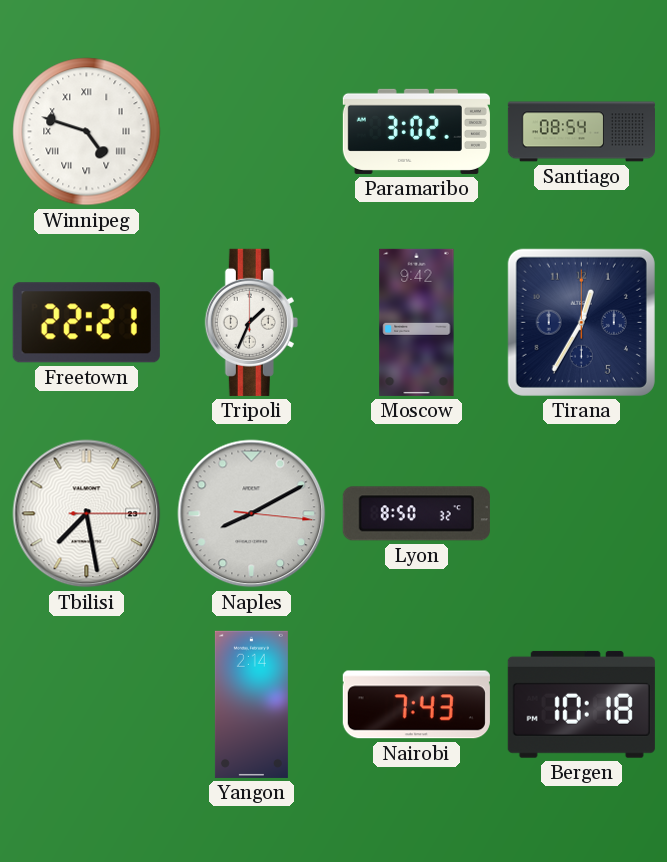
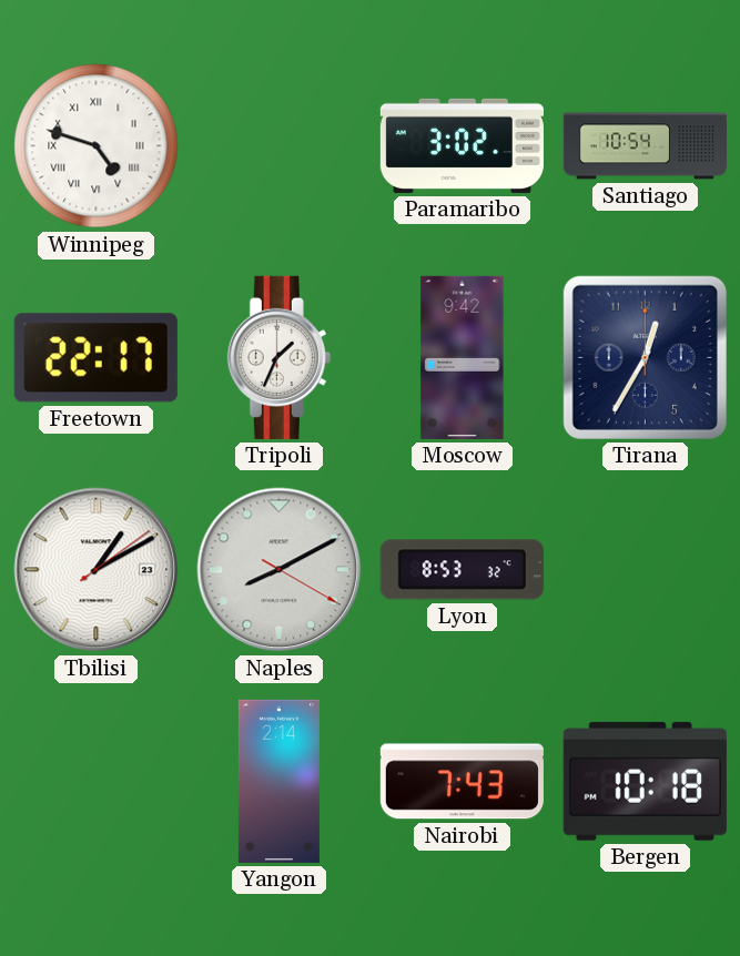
Santiago: 08:54 -> 10:54
Freetown: 22:21 -> 22:17
Tbilisi: 7:28 -> 1:10
Naples: 8:10:16 -> 8:10:20
Lyon: 8:50 -> 8:53
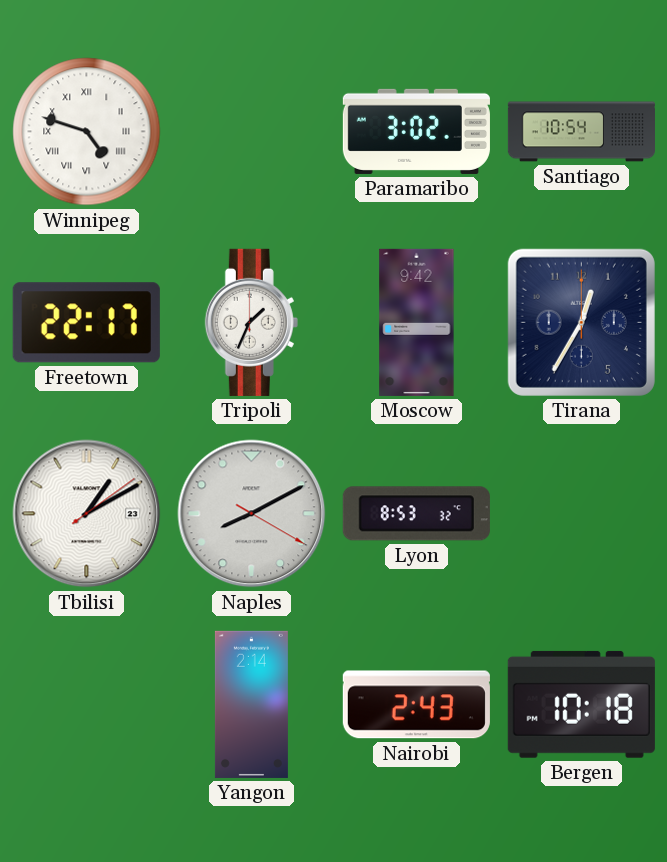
Nairobi: 7:43 -> 2:43
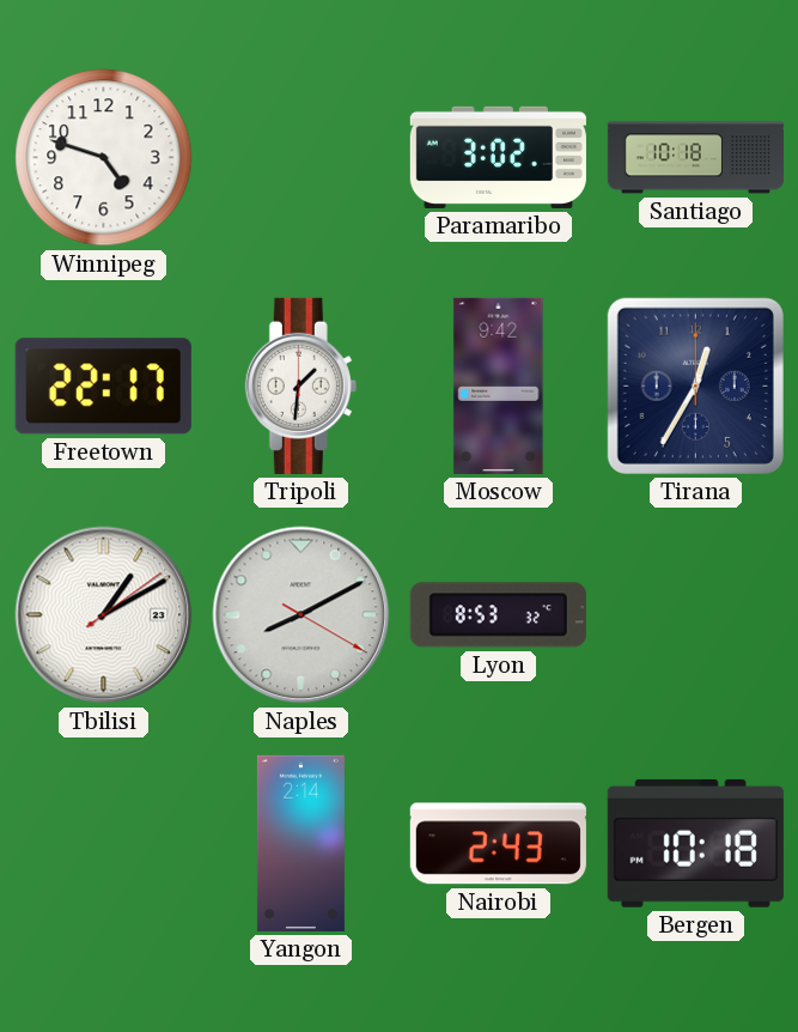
Winnipeg numerals: Roman -> Arabic
Santiago: 10:54 -> 10:18
Tripoli: 1:34 -> 1:31
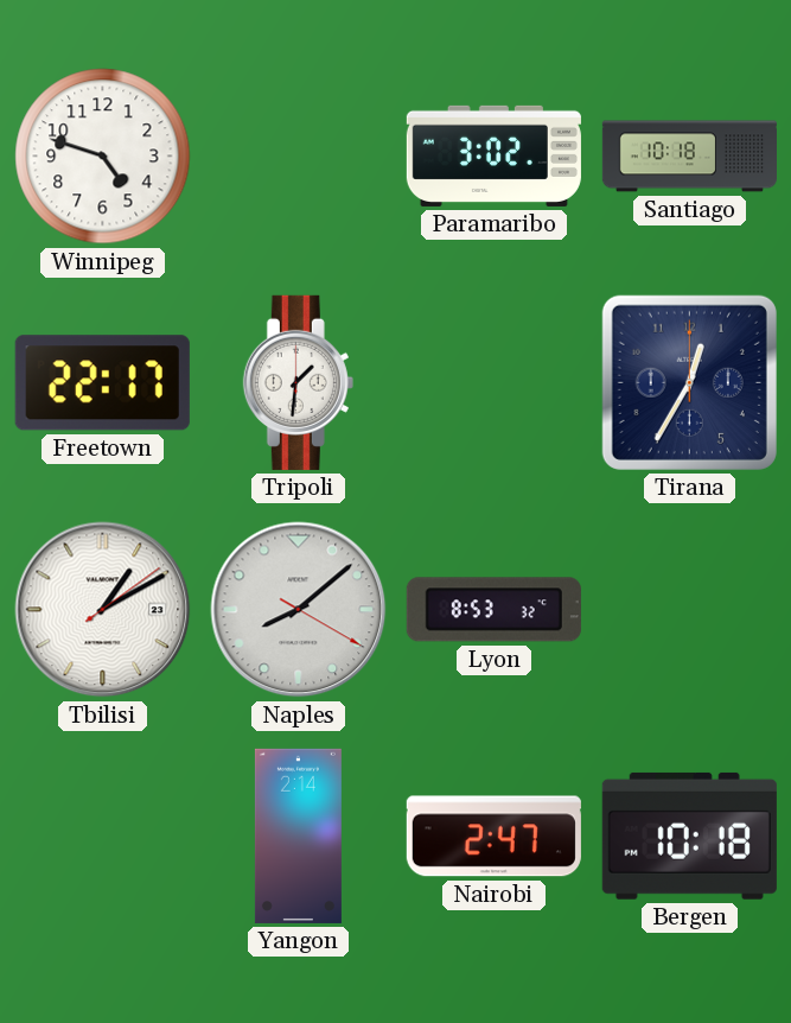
Moscow: 9:42 -> none
Naples: 8:10 -> 8:08
Nairobi: 2:43 -> 2:47
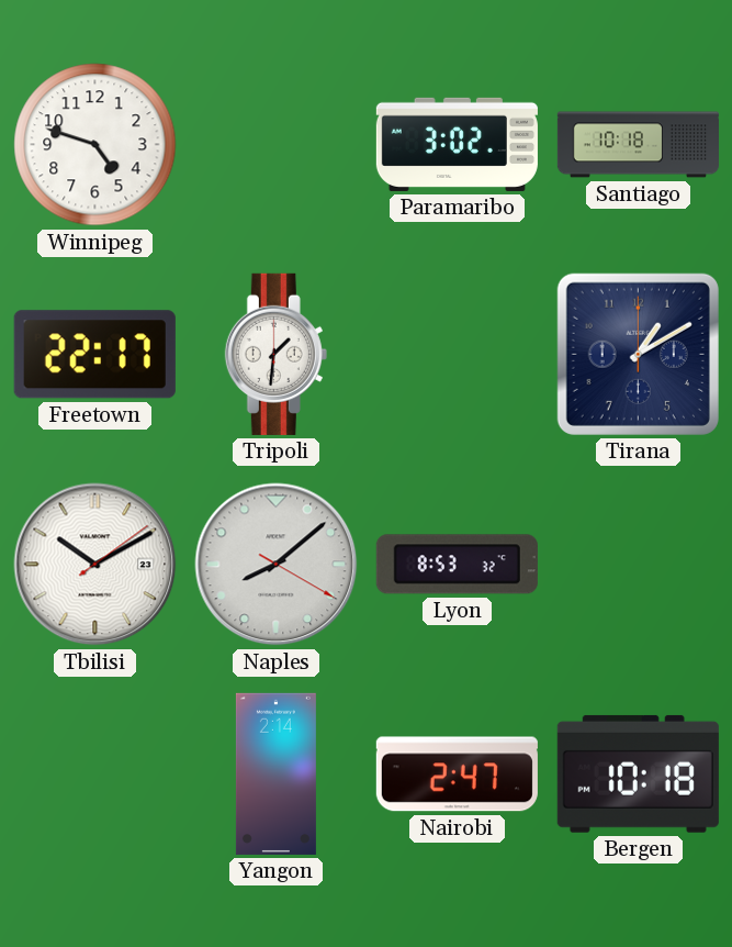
Tirana: 12:35 -> 1:10
Tbilisi: 1:10 -> 10:10
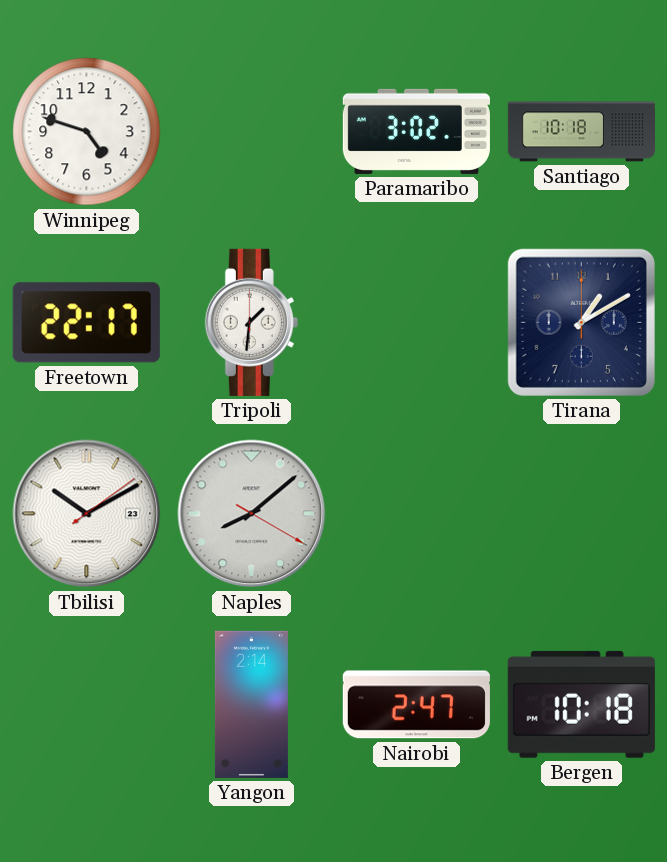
Lyon: 8:53 -> none
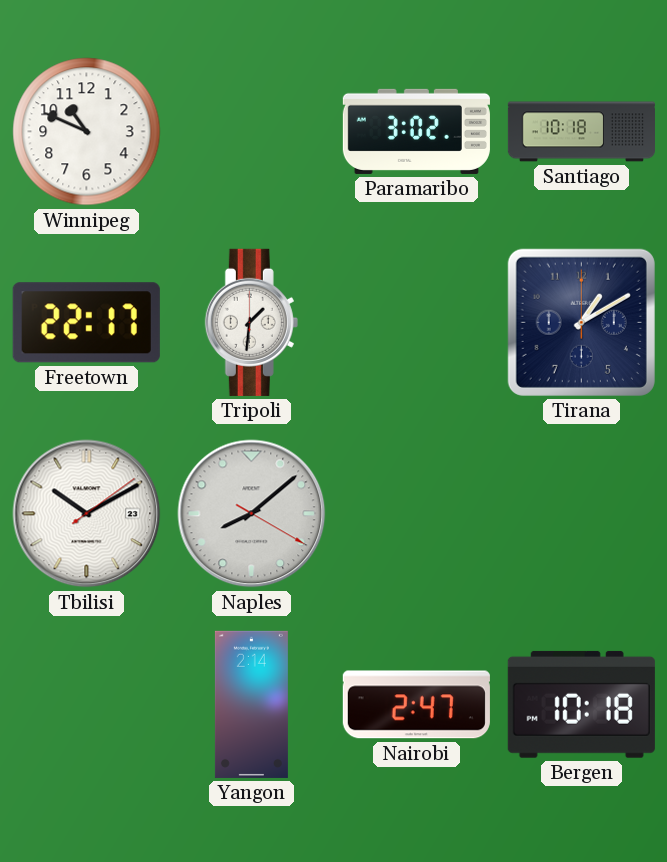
Winnipeg: 4:48 -> 10:49
